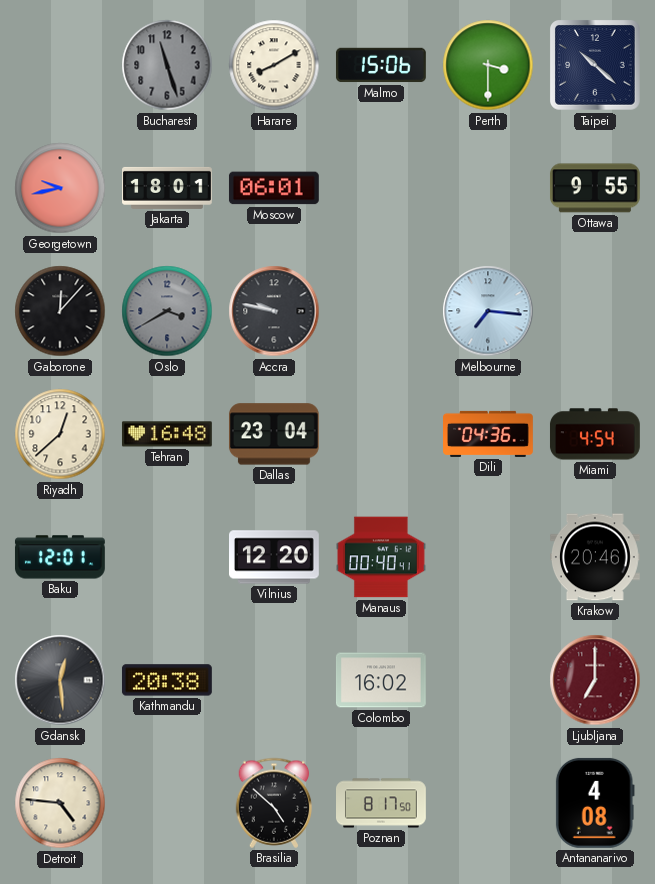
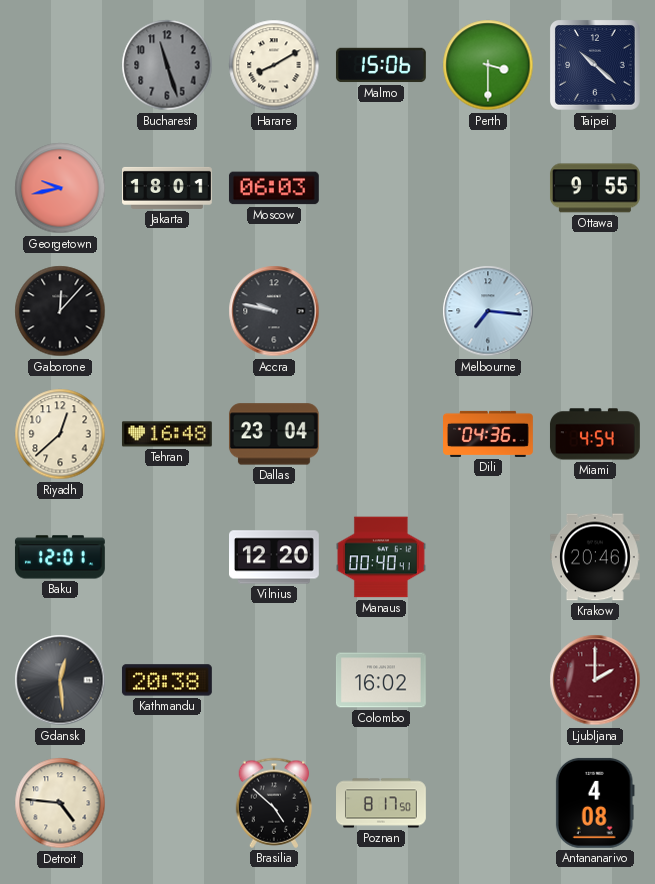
Moscow: 06:01 -> 06:03
Oslo: 3:40 -> none
Ljubljana: 7:00 -> 2:00
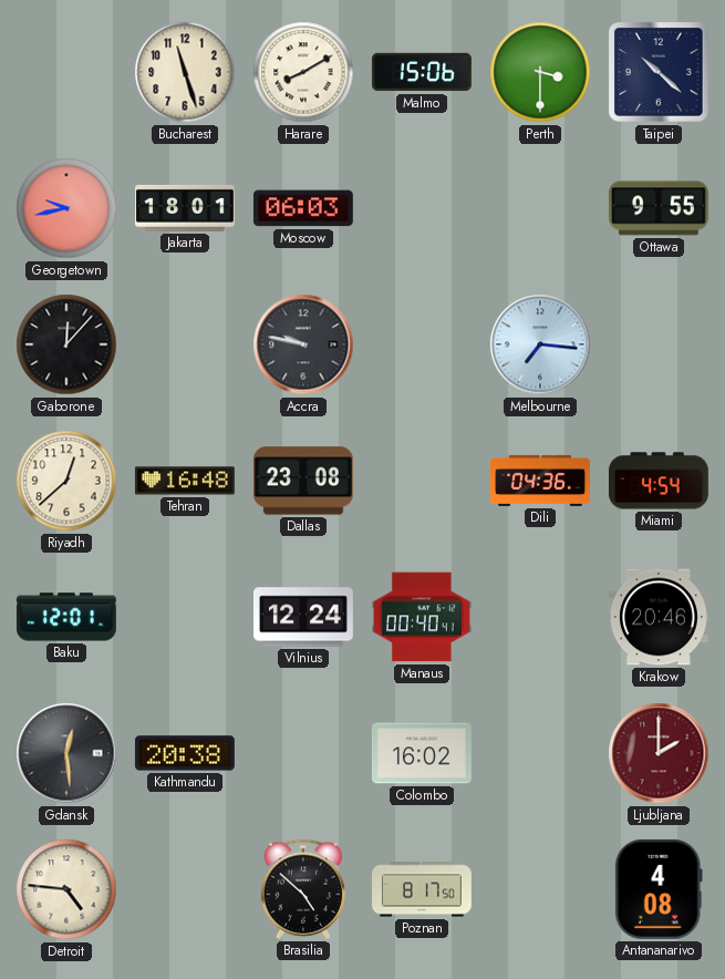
Bucharest dial: grey -> cream
Dallas: 23:04 -> 23:08
Vilnius: 12:20 -> 12:24
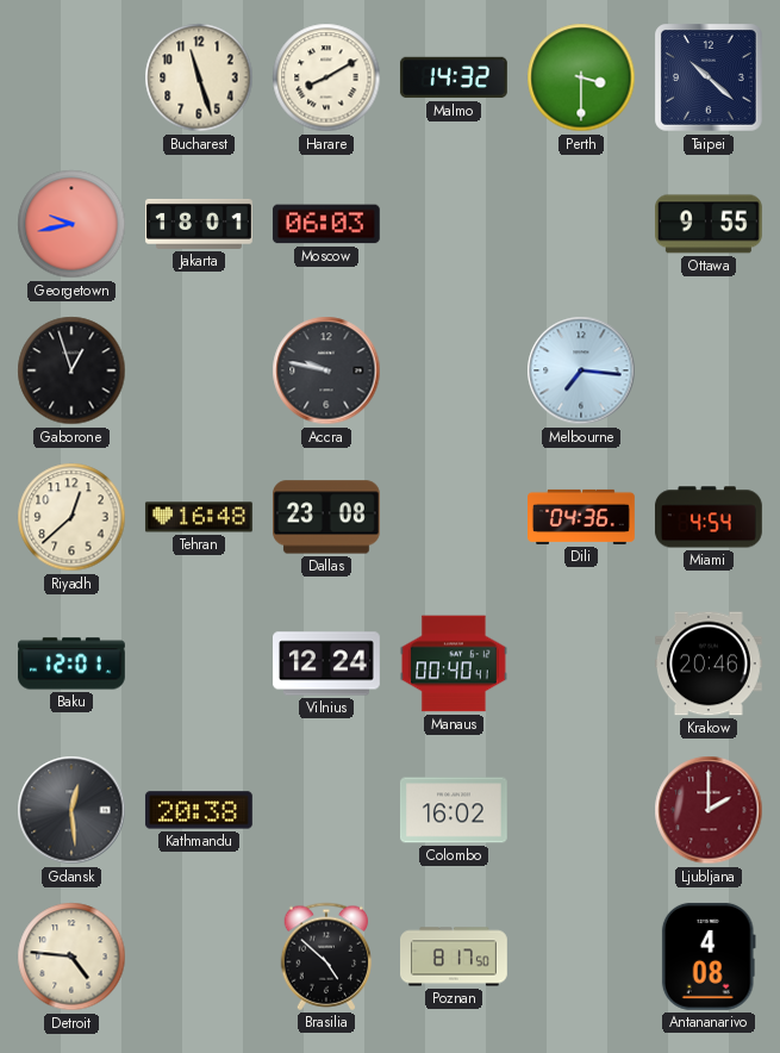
Malmo: 15:06 -> 14:32
Gaborone: 12:07 -> 12:57
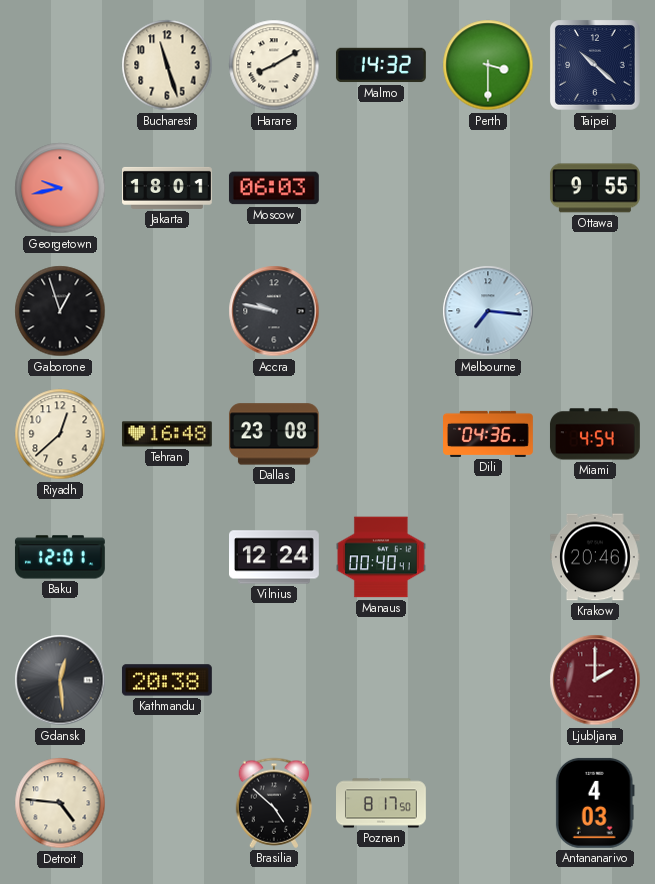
Colombo: 16:02 -> none
Antananarivo: 4:08 -> 4:03
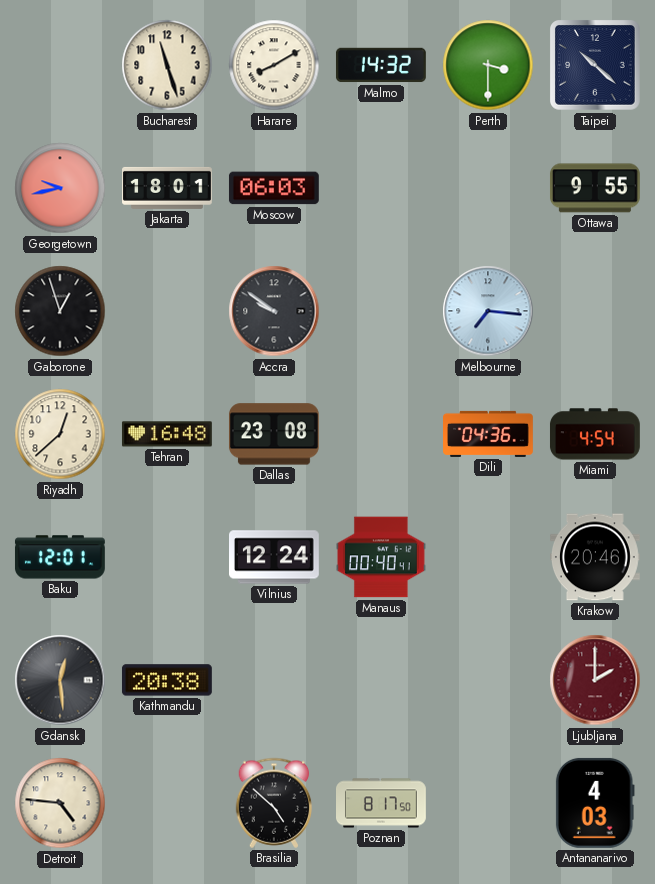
Accra: 9:47 -> 9:51
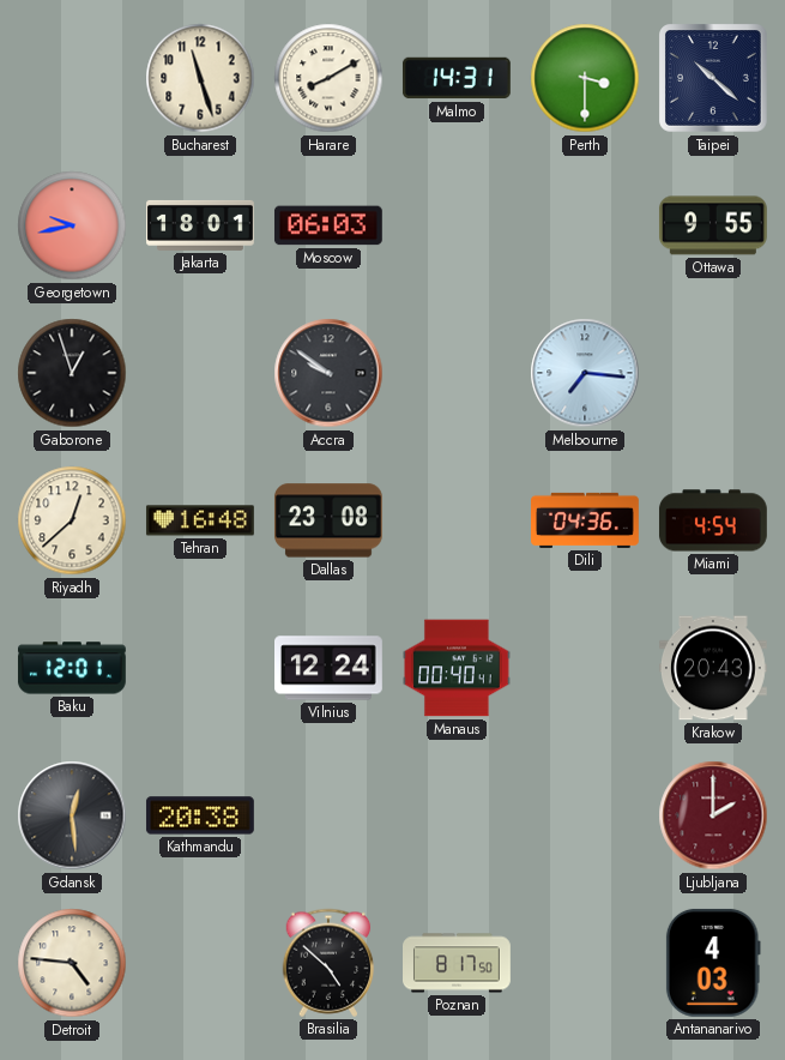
Malmo: 14:32 -> 14:31
Krakow: 20:46 -> 20:43
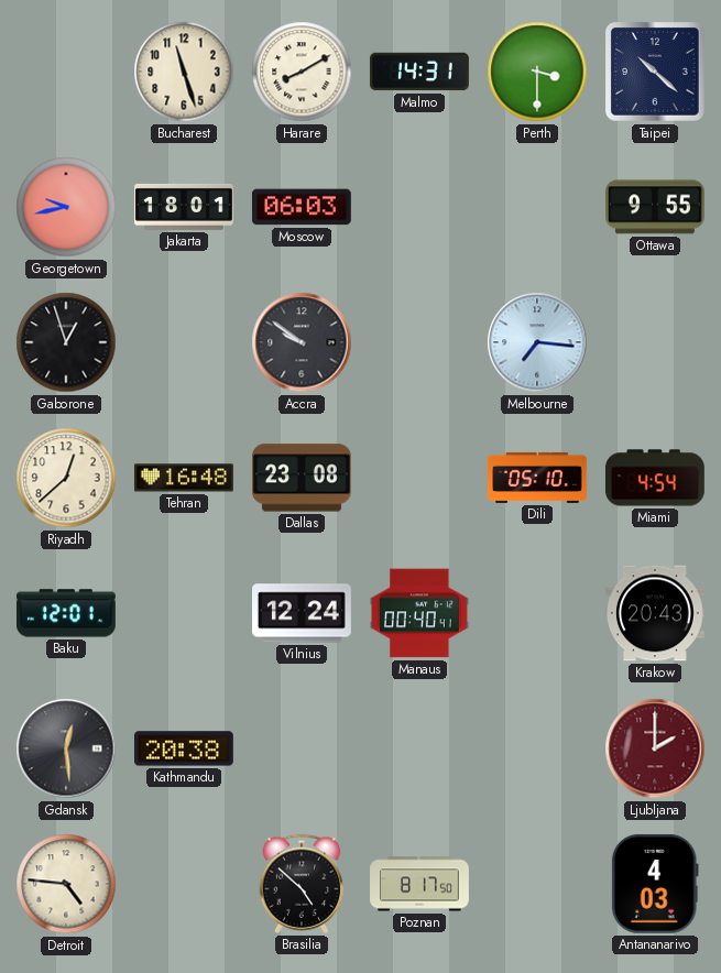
Dili: 04:36 -> 05:10
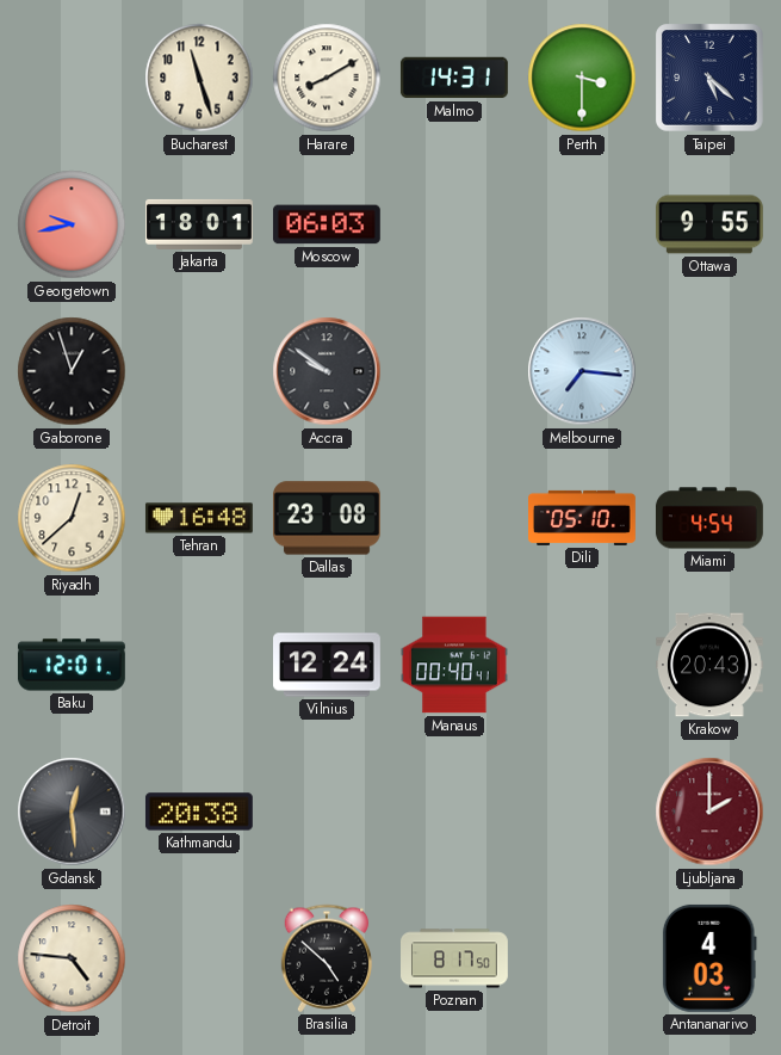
Taipei: 10:22 -> 5:22
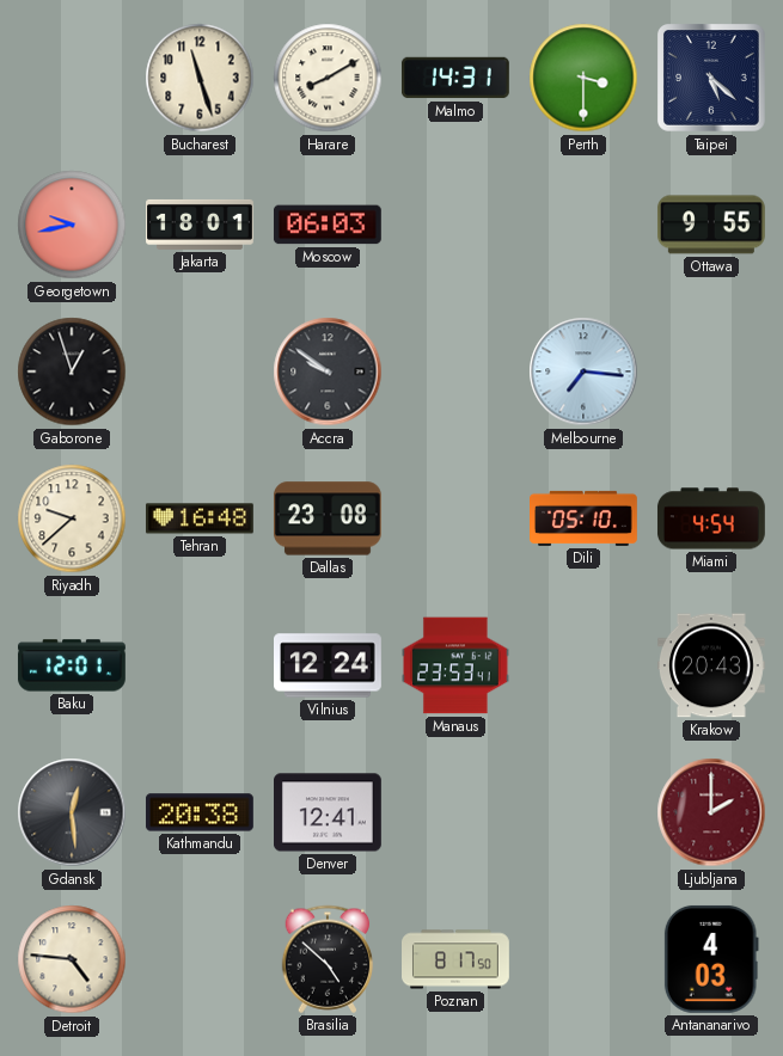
Riyadh: 12:38 -> 9:38
Manaus: 00:40 -> 23:53
Denver: none -> 12:41
